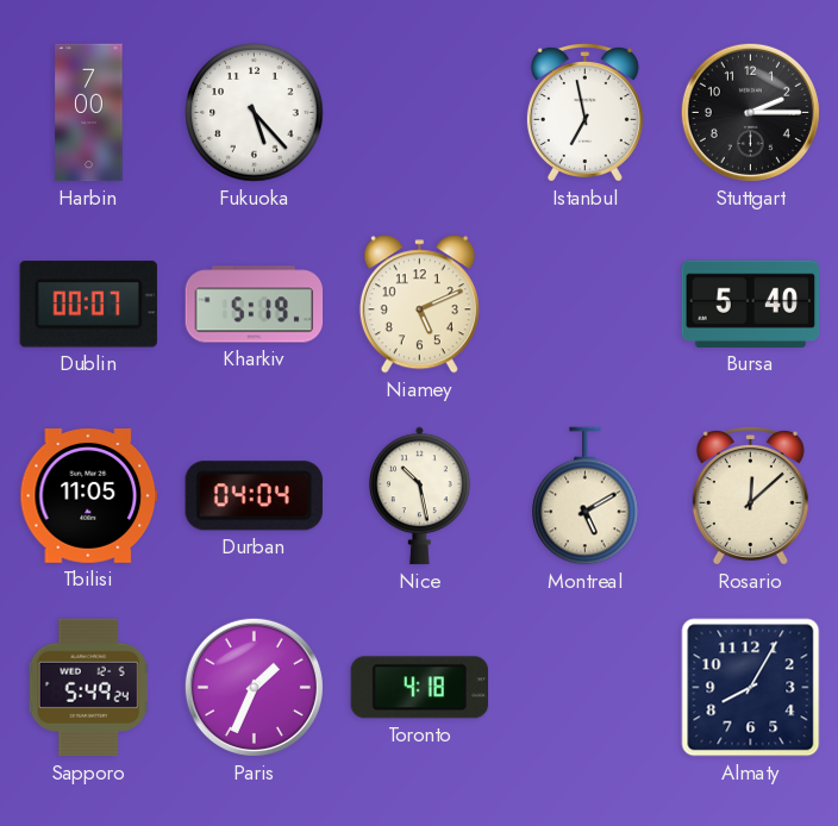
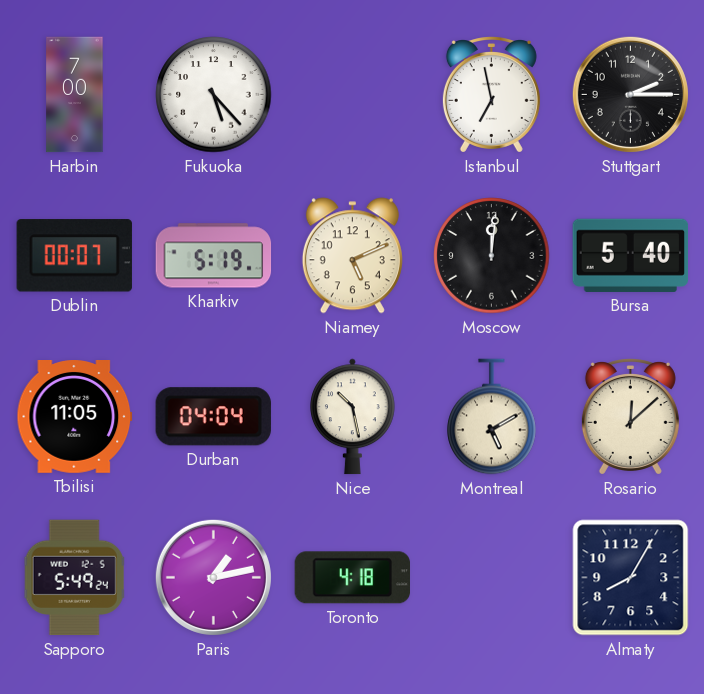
Moscow: none -> 12:01
Paris: 1:34 -> 1:13
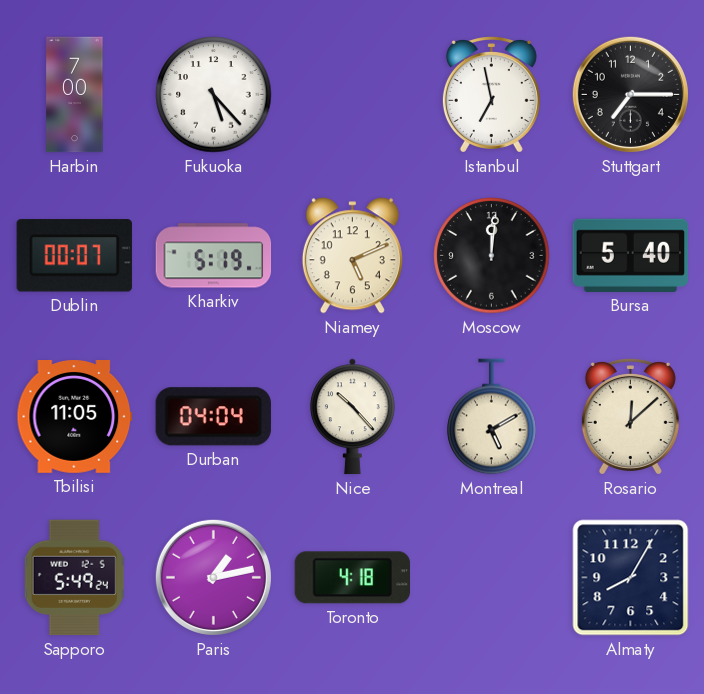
Stuttgart: 2:15 -> 7:15
Nice: 10:28 -> 10:23
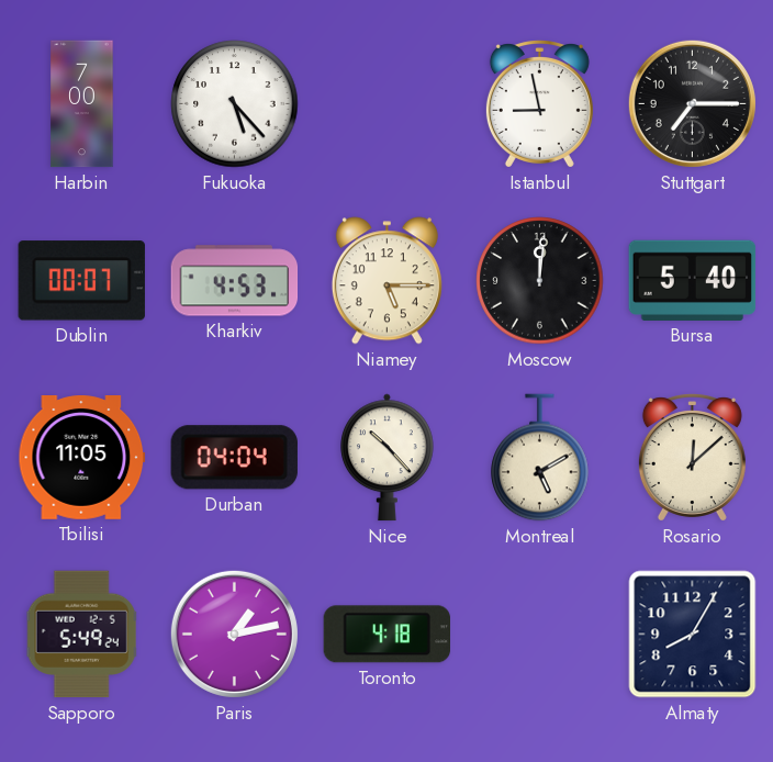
Istanbul: 6:58 -> 8:58
Kharkiv: 5:19 -> 4:53
Niamey: 5:11 -> 5:15
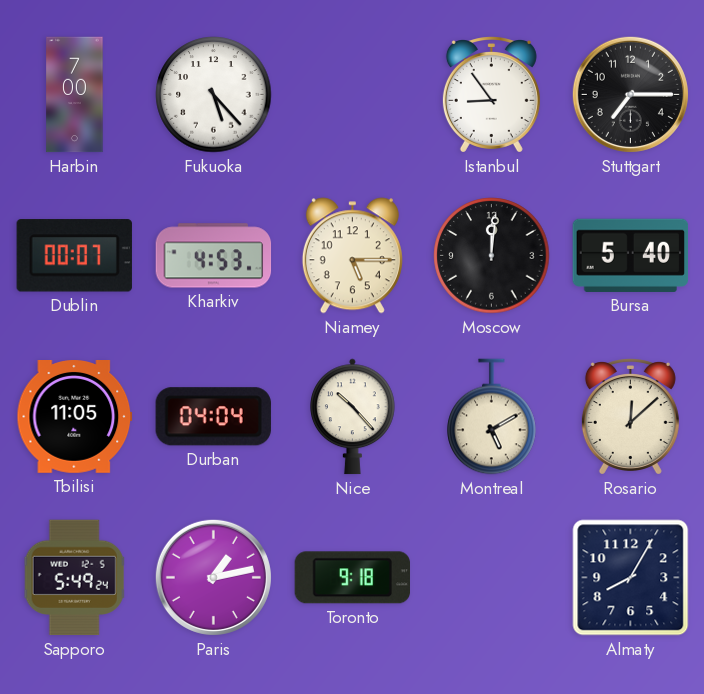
Istanbul: 8:58 -> 8:54
Toronto: 4:18 -> 9:18
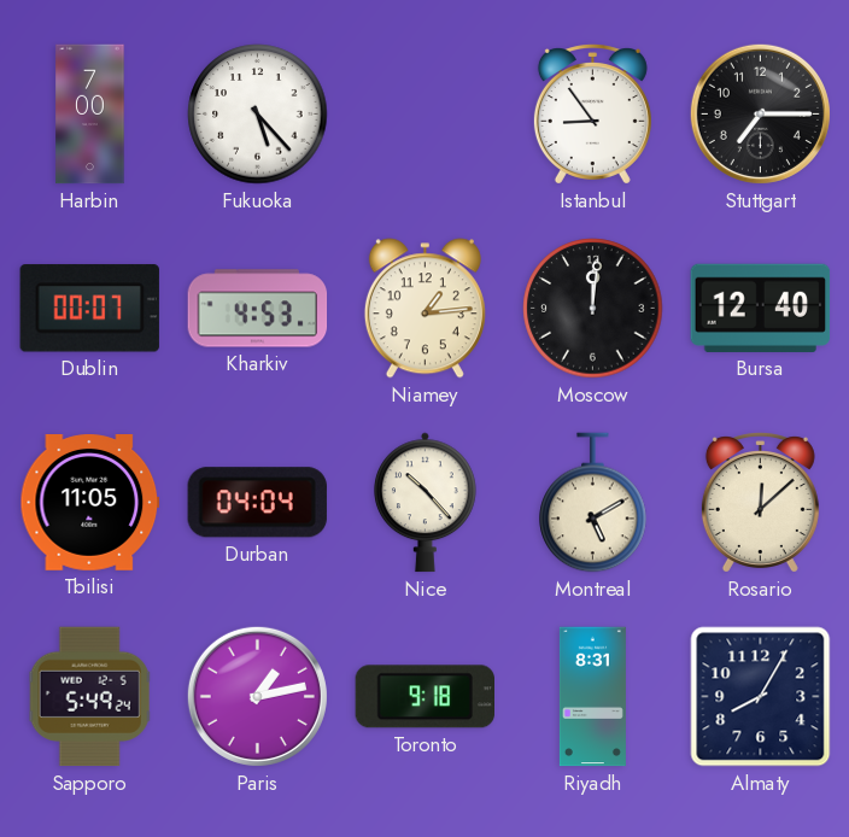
Niamey: 5:15 -> 1:14
Bursa: 5:40 -> 12:40
Riyadh: none -> 8:31
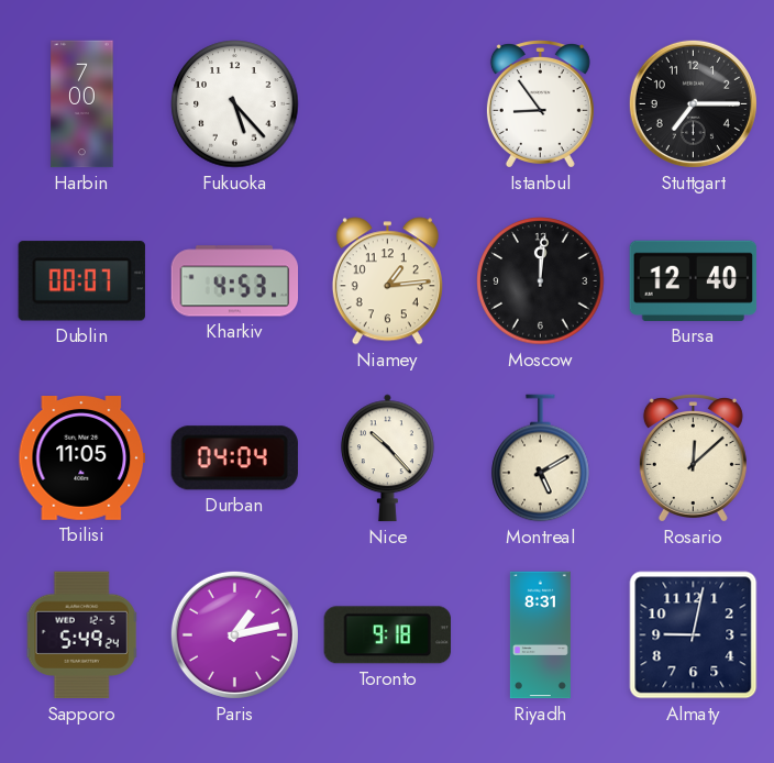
Almaty: 8:05 -> 9:02
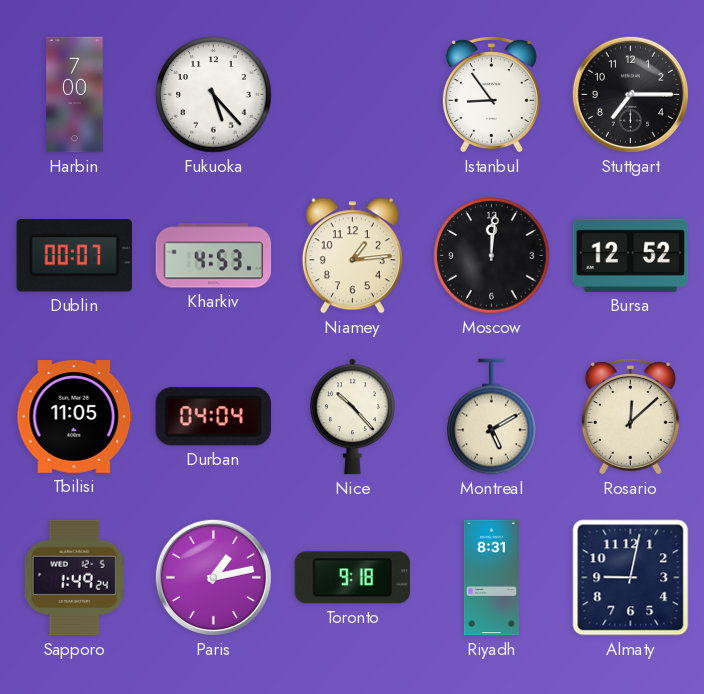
Bursa: 12:40 -> 12:52
Sapporo: 5:49 -> 1:49
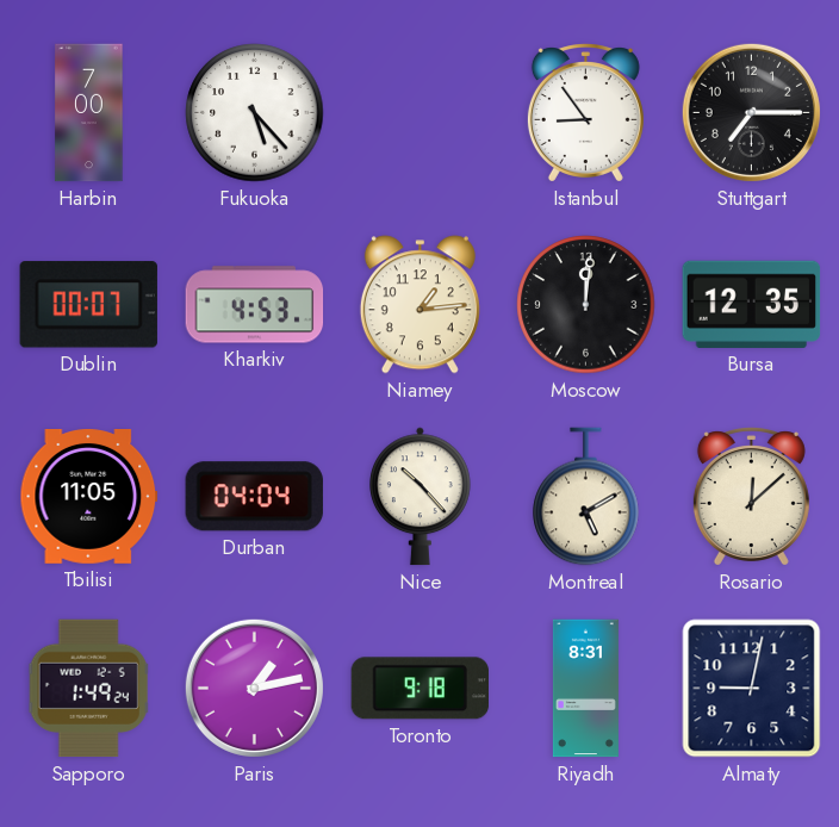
Bursa: 12:52 -> 12:35
